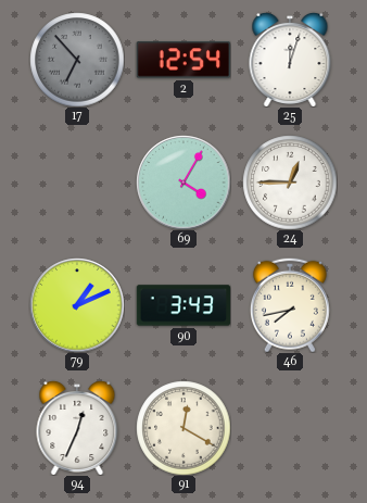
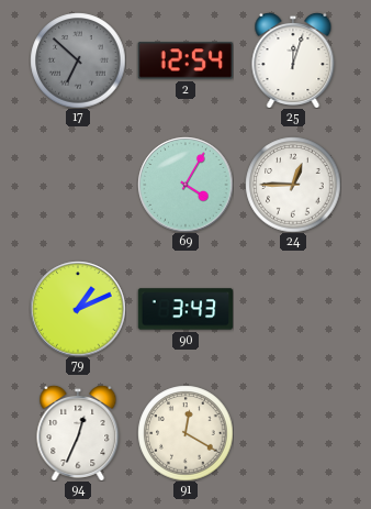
17: 6:53 -> 6:52
46: 7:43 -> none
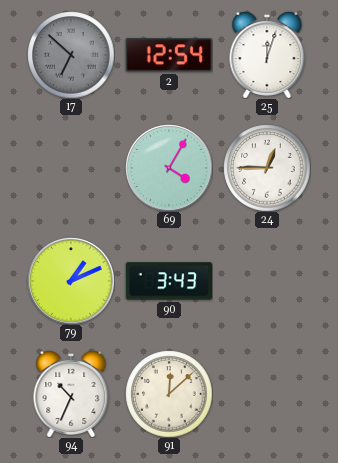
94: 12:34 -> 10:34
91: 12:20 -> 12:08
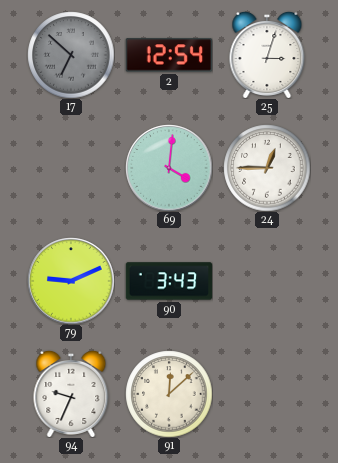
25: 12:03 -> 3:03
69: 4:05 -> 4:01
79: 1:11 -> 9:11
94: 10:34 -> 9:34
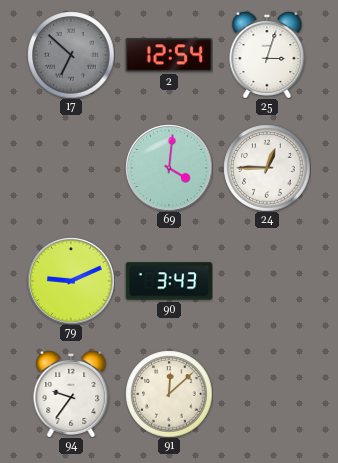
94: 9:34 -> 9:36
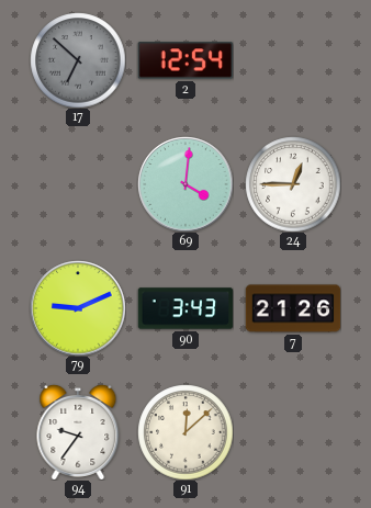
25: 3:03 -> none
7: none -> 21:26
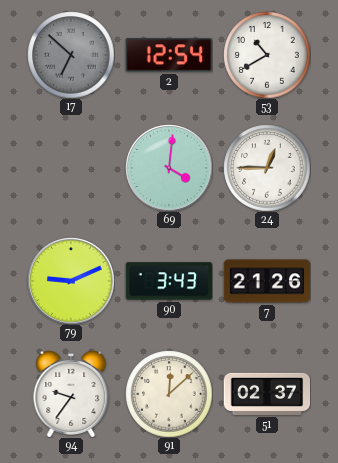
53: none -> 10:40
51: none -> 02:37
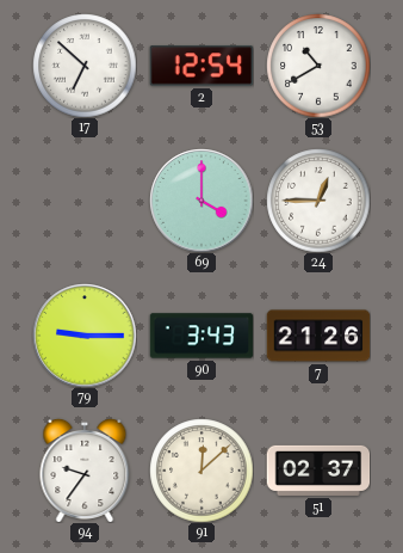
17 dial: grey -> white
69: 4:01 -> 4:00
79: 9:11 -> 9:15
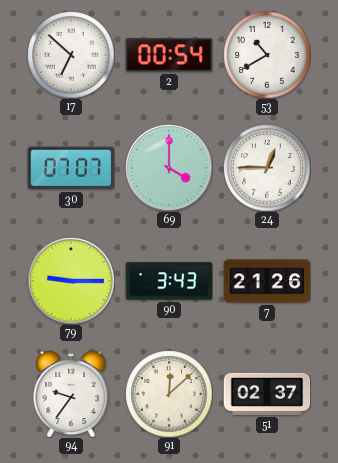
2: 12:54 -> 00:54
30: none -> 07:07
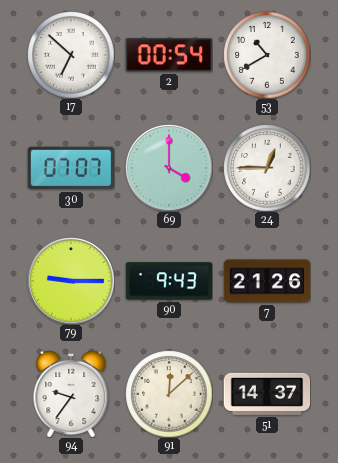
90: 3:43 -> 9:43
51: 02:37 -> 14:37
